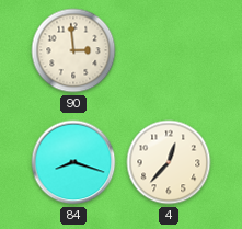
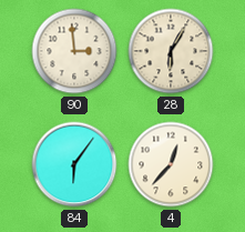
28: none -> 6:05
84: 8:18 -> 6:06
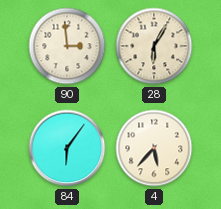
4: 12:37 -> 5:37
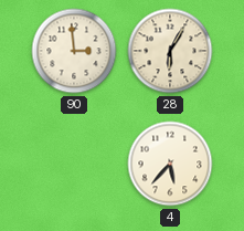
84: 6:06 -> none
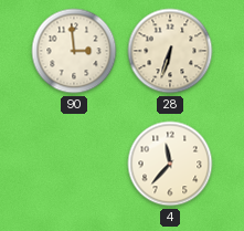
28: 6:05 -> 6:33
4: 5:37 -> 11:37
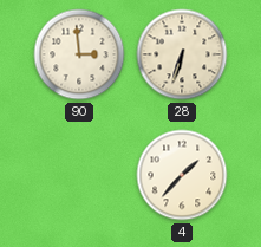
4: 11:37 -> 1:37
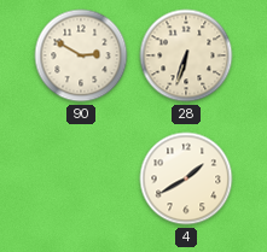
90: 2:59 -> 2:50
4: 1:37 -> 1:40
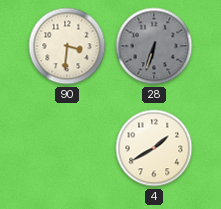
90: 2:50 -> 3:31
28 dial: cream -> grey
